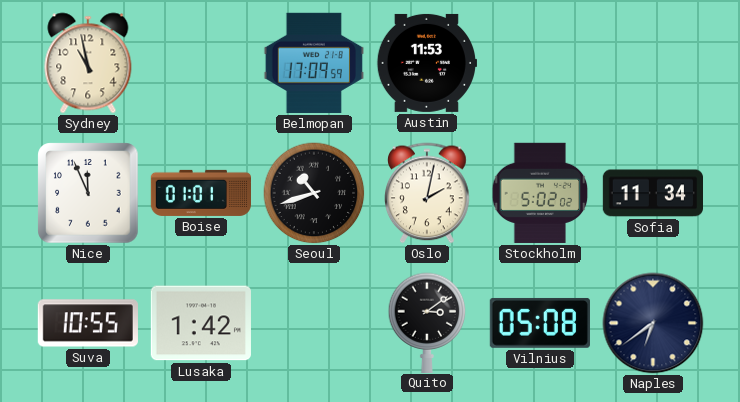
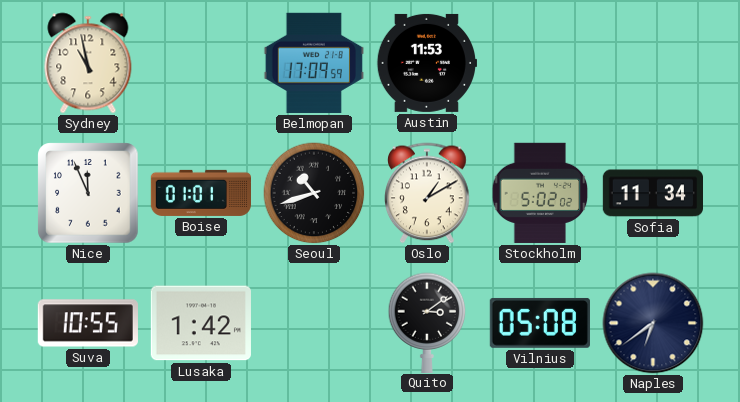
Oslo: 2:02 -> 1:10
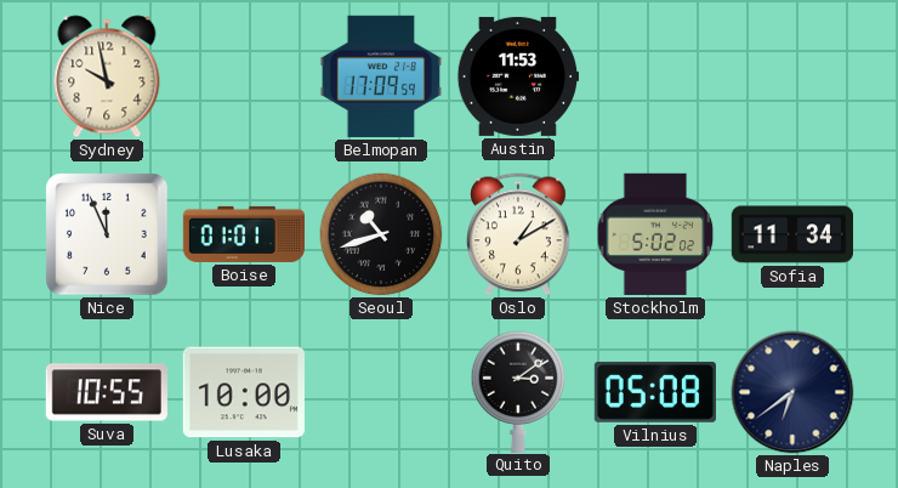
Sydney: 10:58 -> 9:58
Lusaka: 1:42 -> 10:00
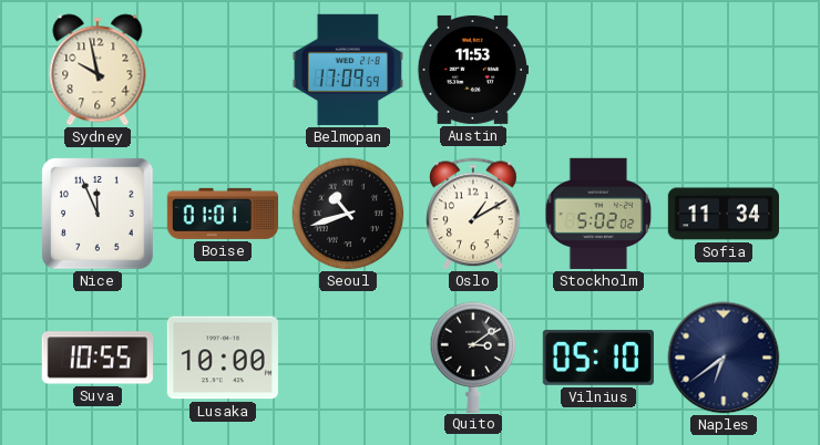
Vilnius: 05:08 -> 05:10
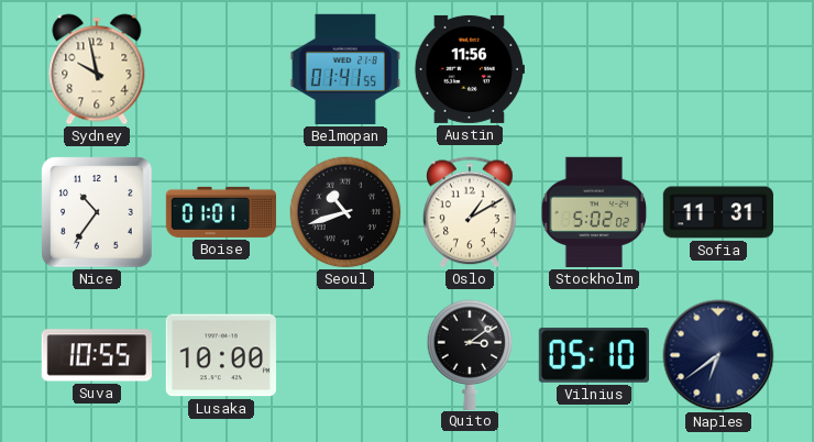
Belmopan: 17:09 -> 01:41
Austin: 11:53 -> 11:56
Nice: 11:56 -> 10:36
Sofia: 11:34 -> 11:31
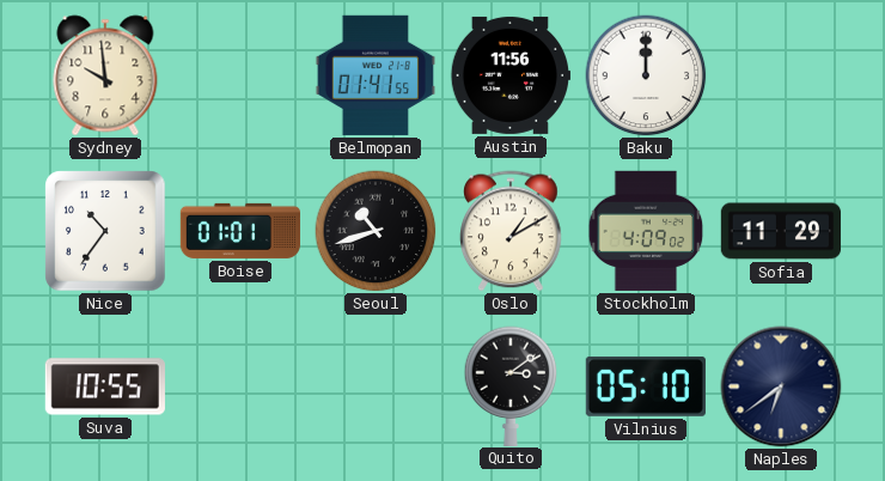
Sydney: 9:58 -> 9:59
Baku: none -> 12:00
Stockholm: 5:02 -> 4:09
Sofia: 11:31 -> 11:29
Lusaka: 10:00 -> none
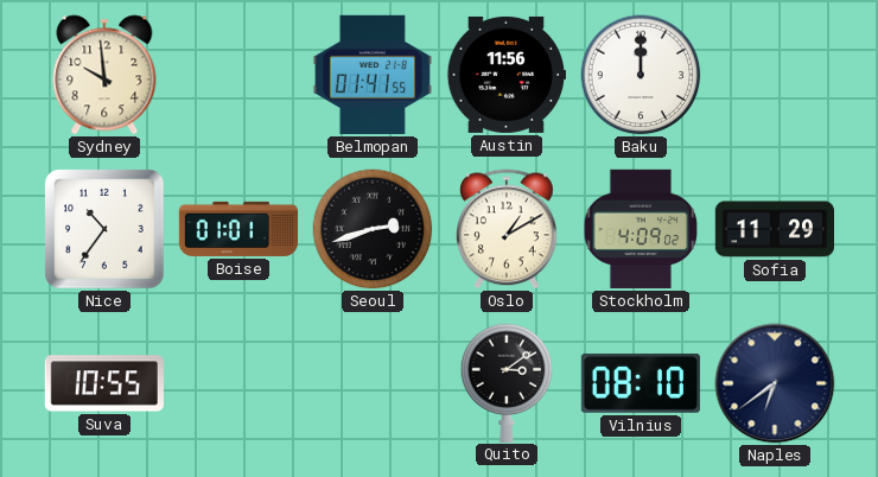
Seoul: 10:42 -> 2:42
Vilnius: 05:10 -> 08:10
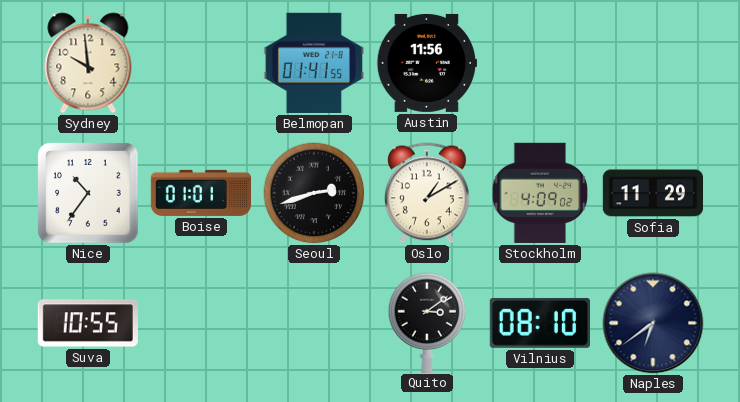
Baku: 12:00 -> none
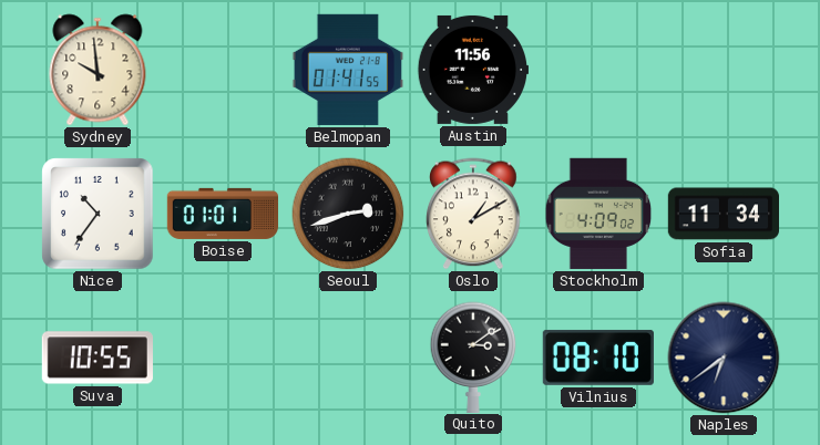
Sofia: 11:29 -> 11:34
